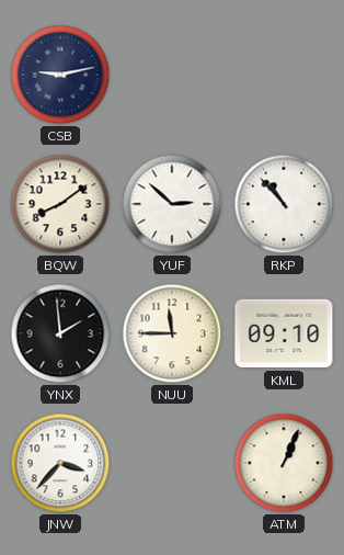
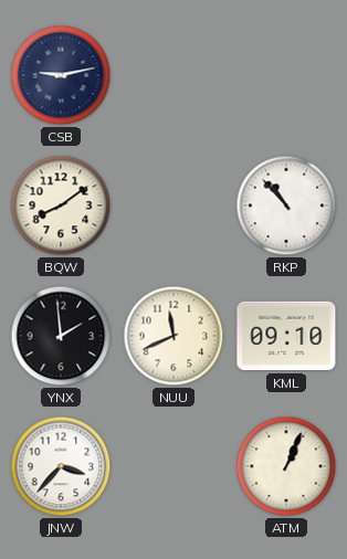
YUF: 2:52 -> none
NUU: 11:45 -> 11:41
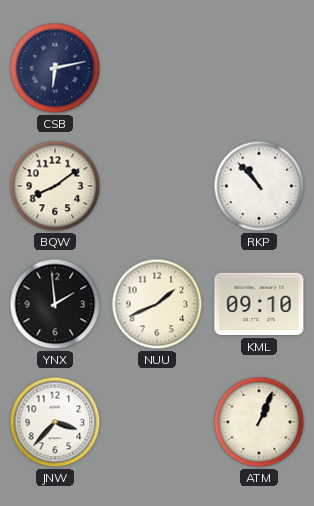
CSB: 9:13 -> 6:13
NUU: 11:41 -> 1:41
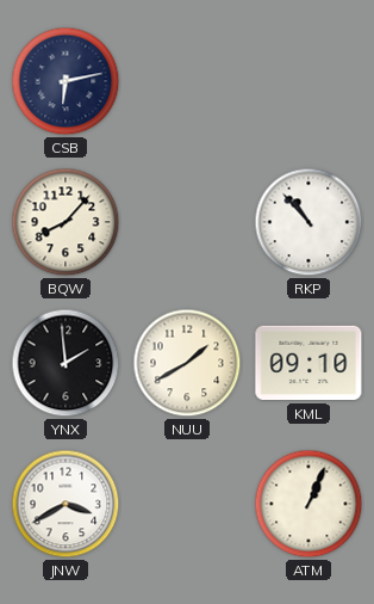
BQW: 8:09 -> 8:07
NUU: 1:41 -> 1:40
JNW: 3:37 -> 3:40
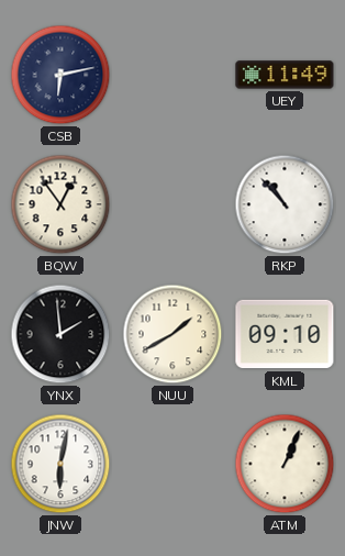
UEY: none -> 11:49
BQW: 8:07 -> 12:54
JNW: 3:40 -> 6:02
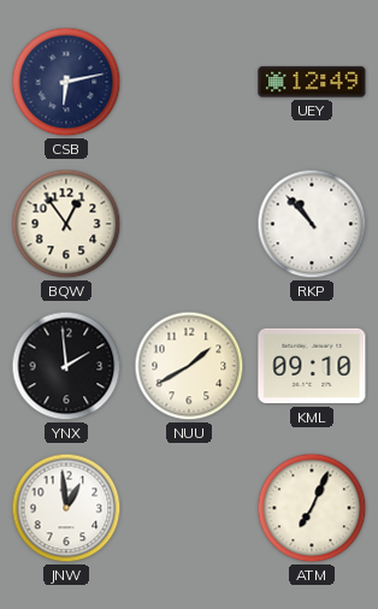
UEY: 11:49 -> 12:49
JNW: 6:02 -> 12:59
ATM: 1:04 -> 7:04
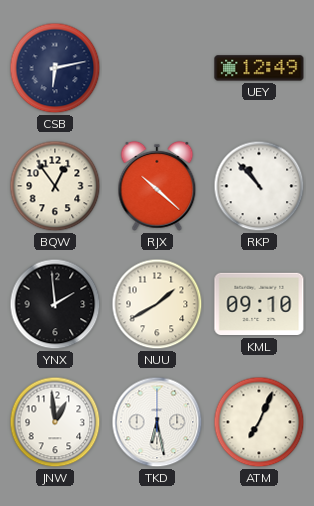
RJX: none -> 10:22
TKD: none -> 6:28
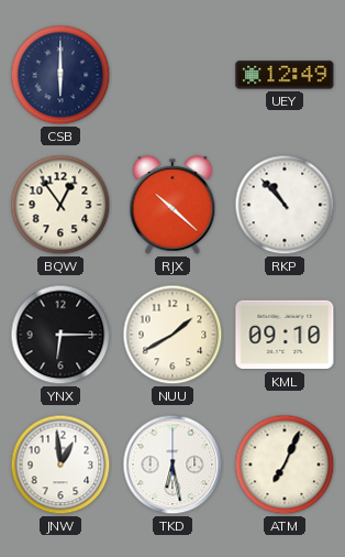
CSB: 6:13 -> 6:00
YNX: 1:59 -> 6:15
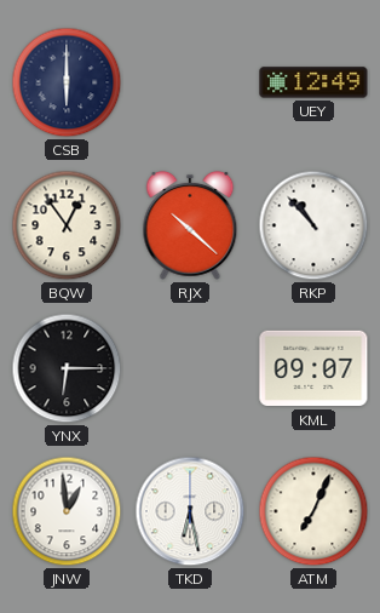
NUU: 1:40 -> none
KML: 09:10 -> 09:07
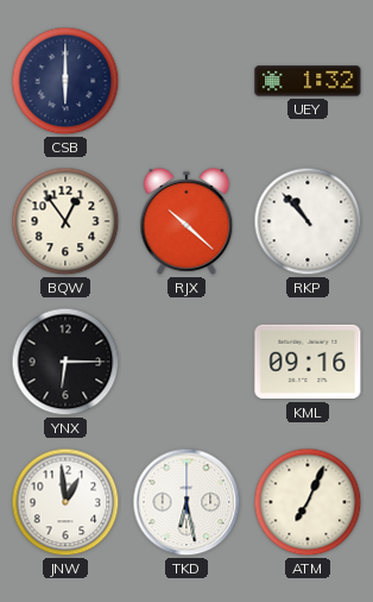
UEY: 12:49 -> 1:32
KML: 09:07 -> 09:16
